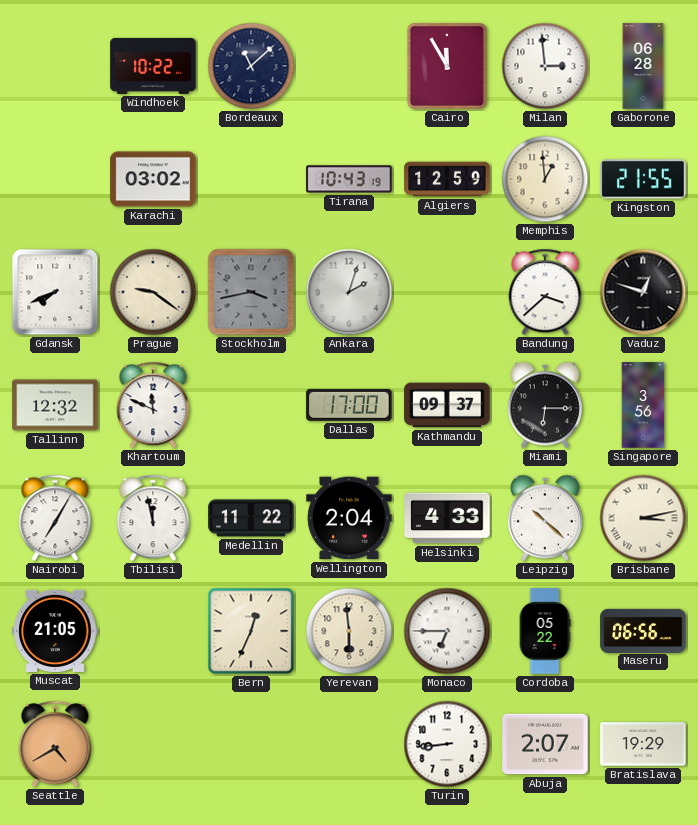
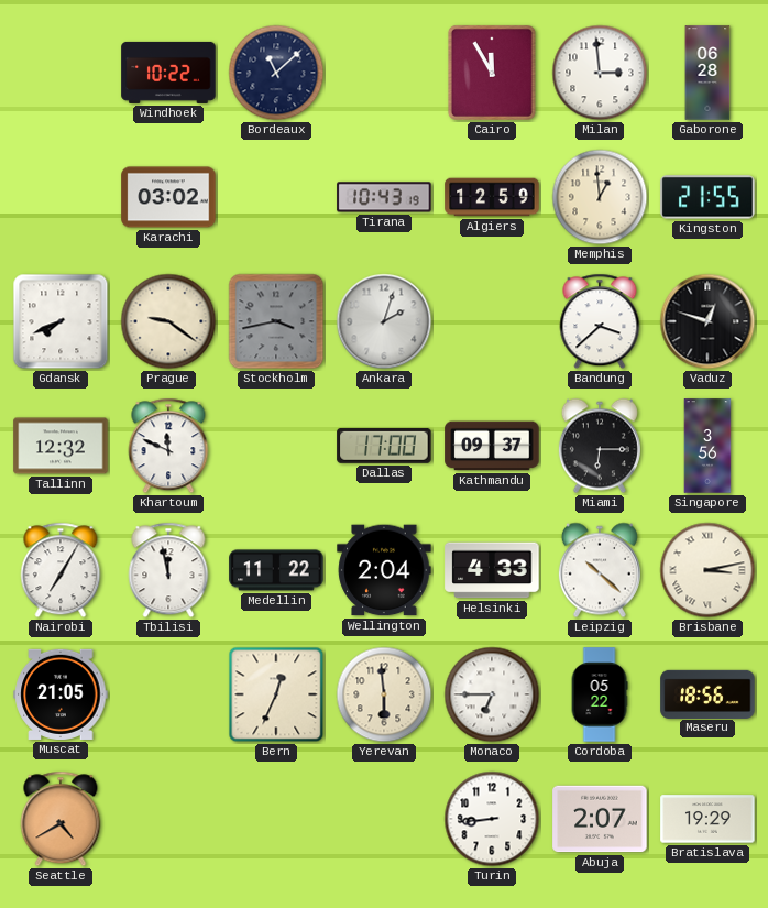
Maseru: 06:56 -> 18:56
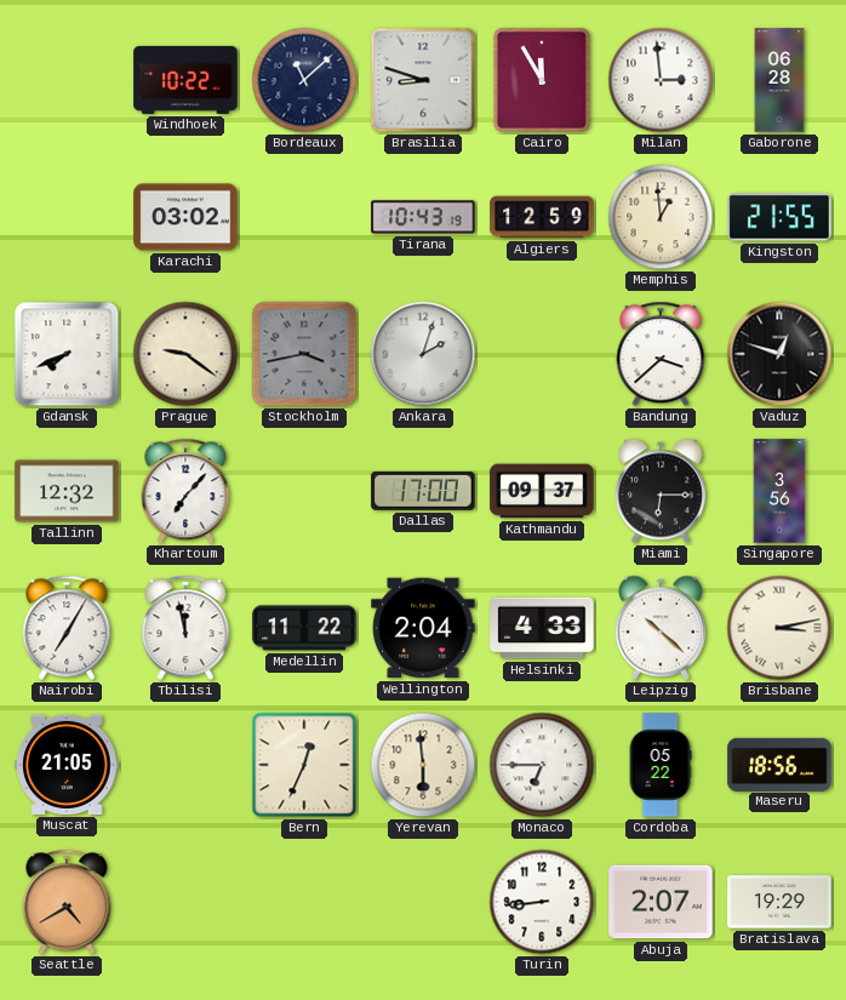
Brasilia: none -> 8:48
Khartoum: 11:49 -> 7:07
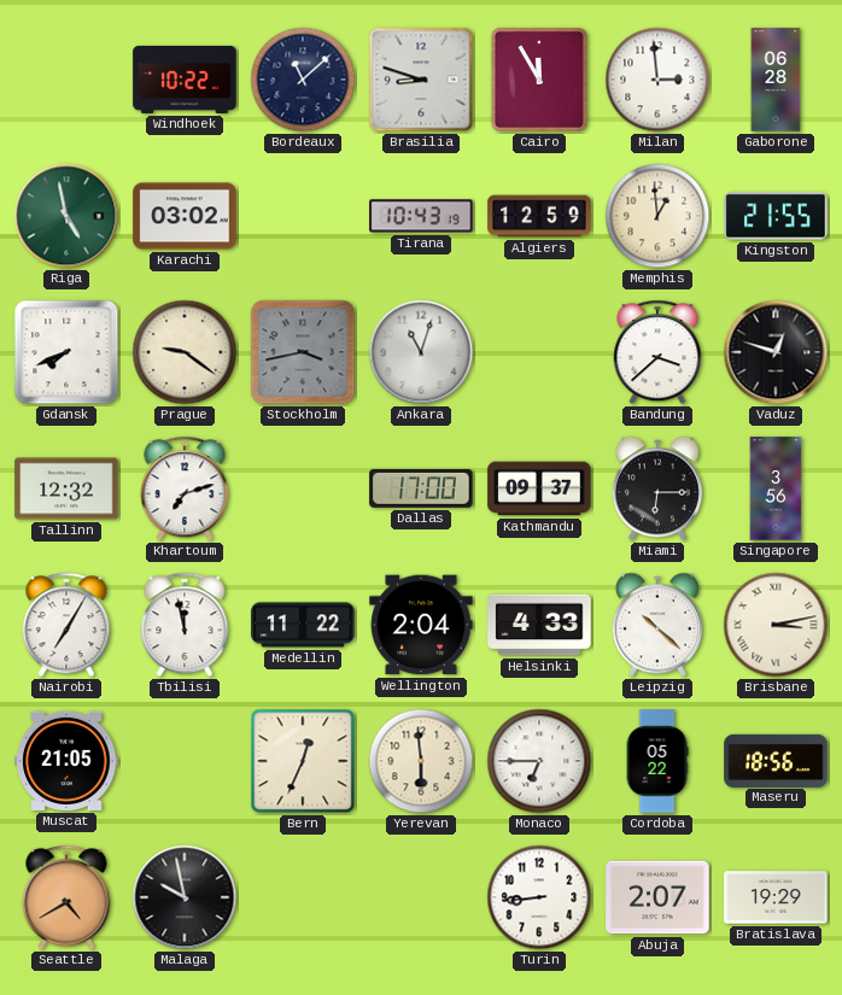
Riga: none -> 4:58
Ankara: 2:03 -> 11:03
Khartoum: 7:07 -> 7:12
Malaga: none -> 9:58
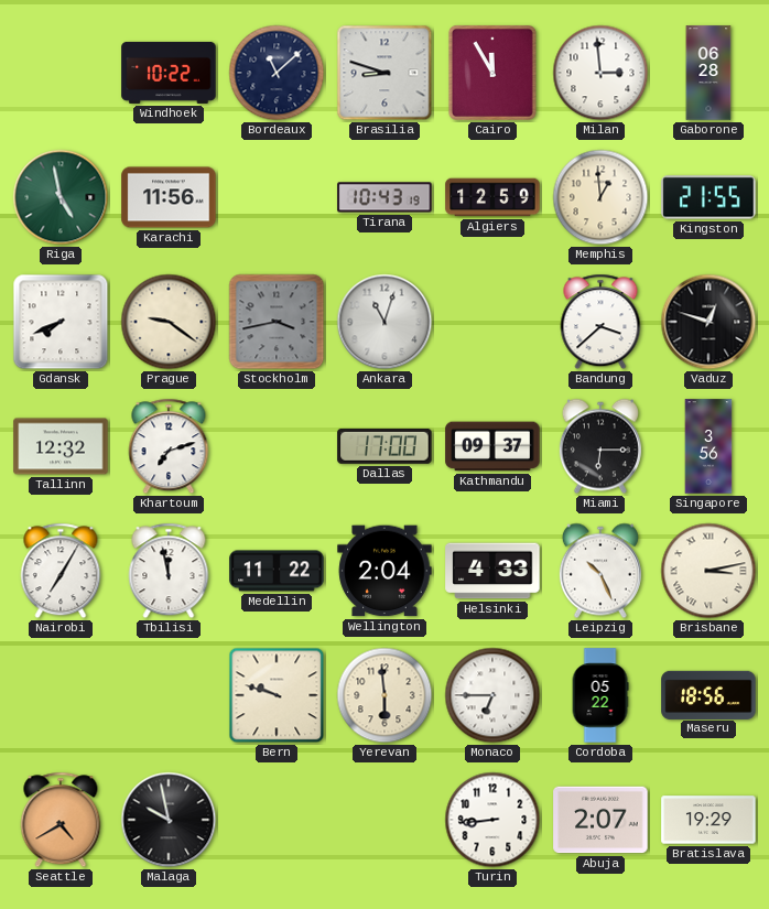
Karachi: 03:02 -> 11:56
Leipzig: 10:22 -> 10:26
Muscat: 21:05 -> none
Bern: 12:34 -> 9:48
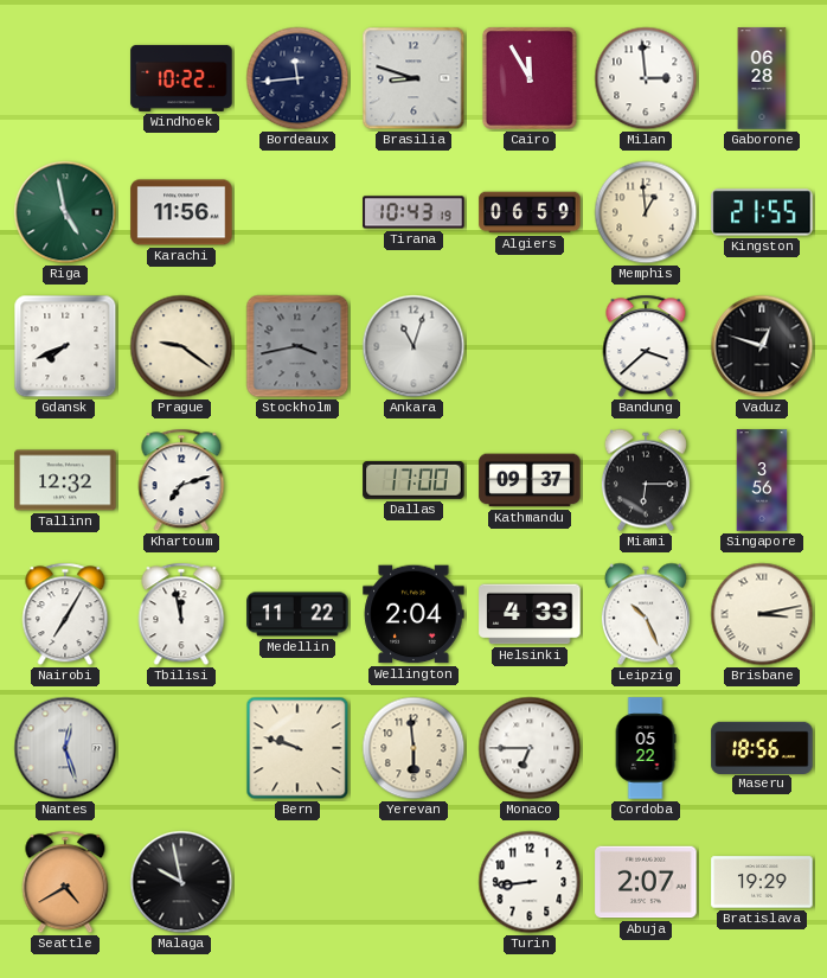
Bordeaux: 11:08 -> 11:44
Algiers: 12:59 -> 06:59
Nantes: none -> 12:27
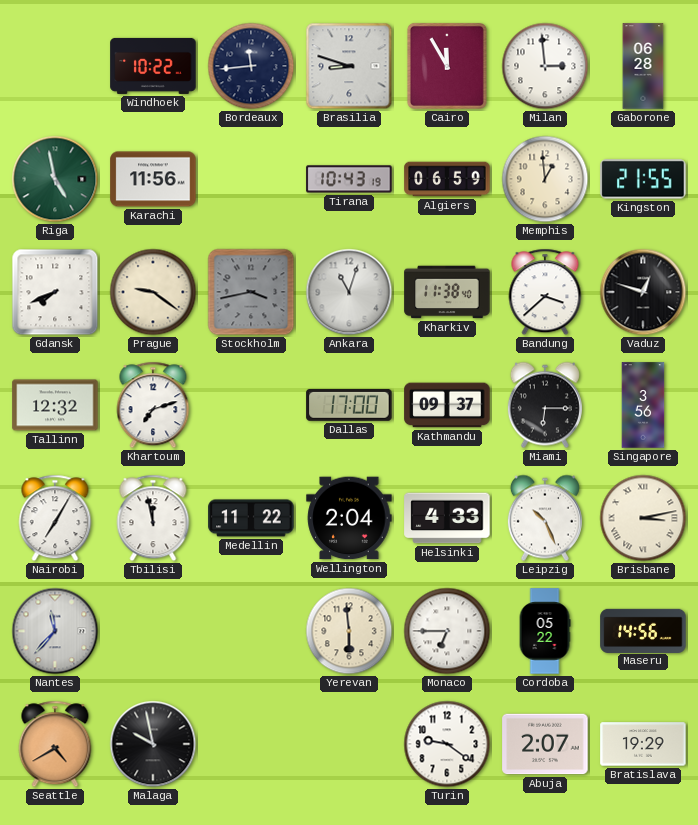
Kharkiv: none -> 11:38
Nantes: 12:27 -> 11:37
Bern: 9:48 -> none
Maseru: 18:56 -> 14:56
Turin: 8:44 -> 9:21
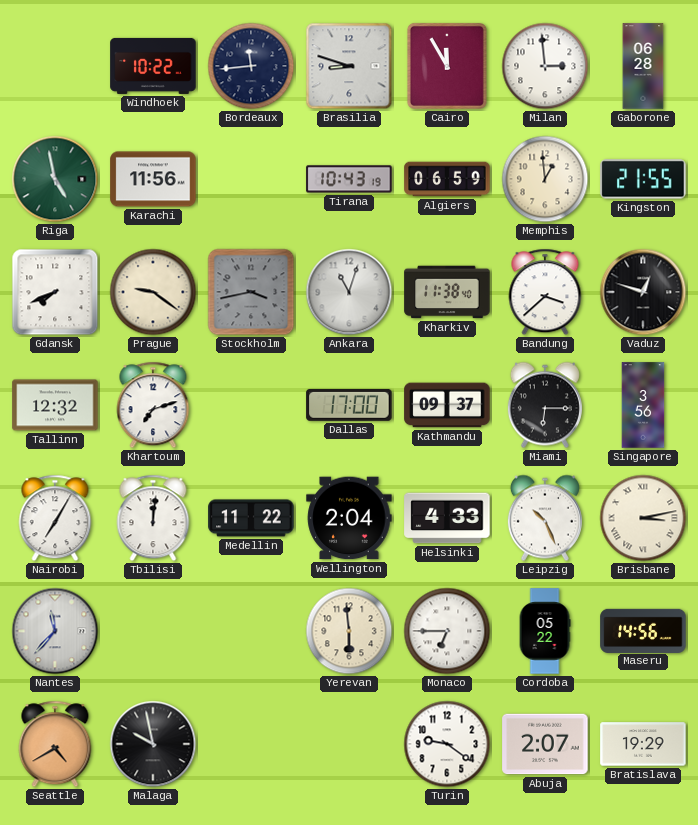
Tbilisi: 11:58 -> 12:01
